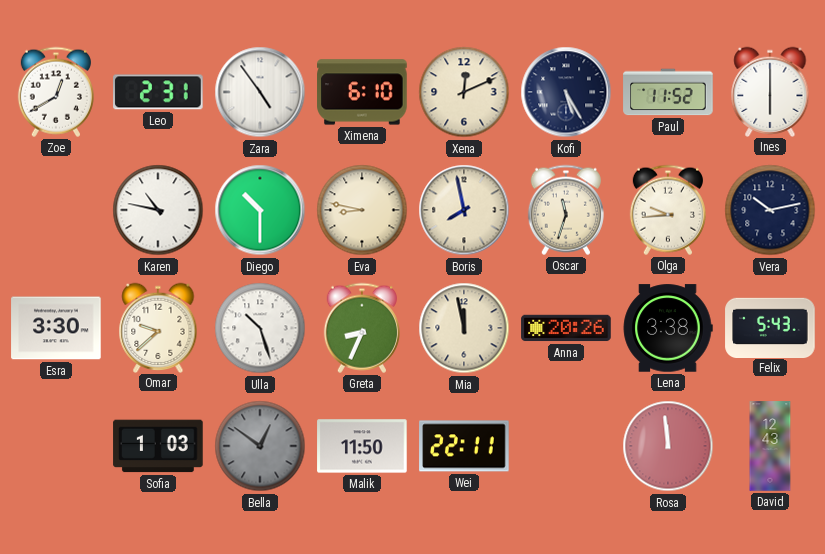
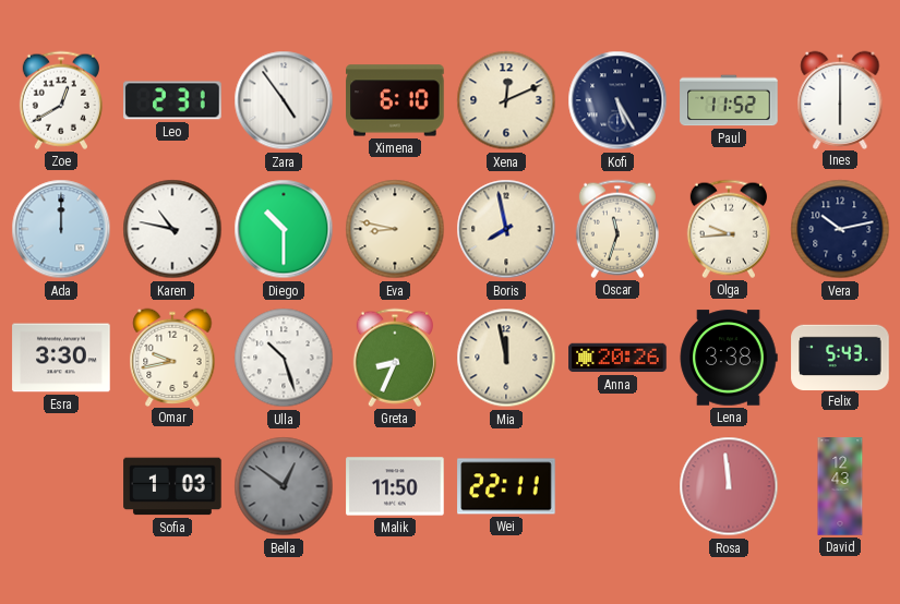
Ada: none -> 12:00
Omar: 9:38 -> 9:43
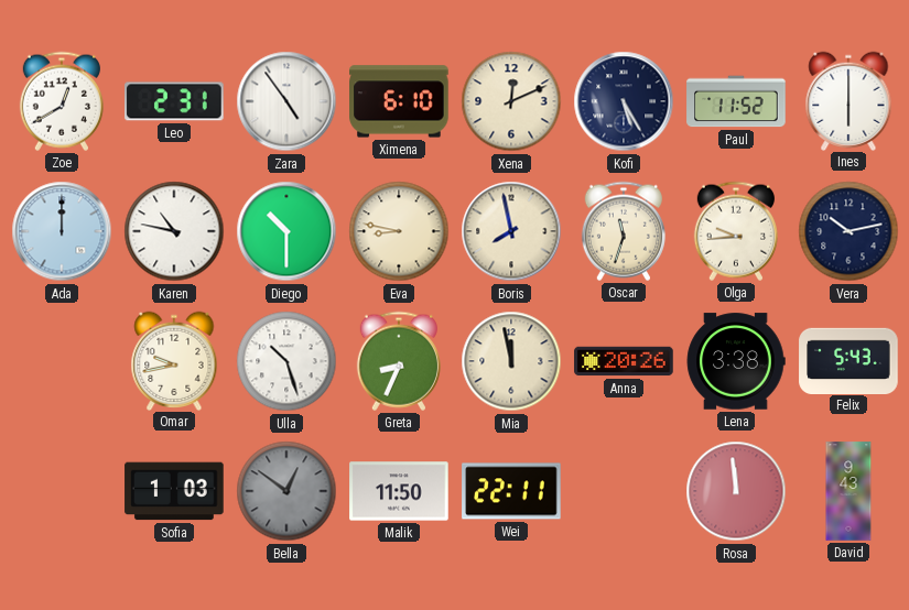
Esra: 3:30 -> none
David: 12:43 -> 9:43
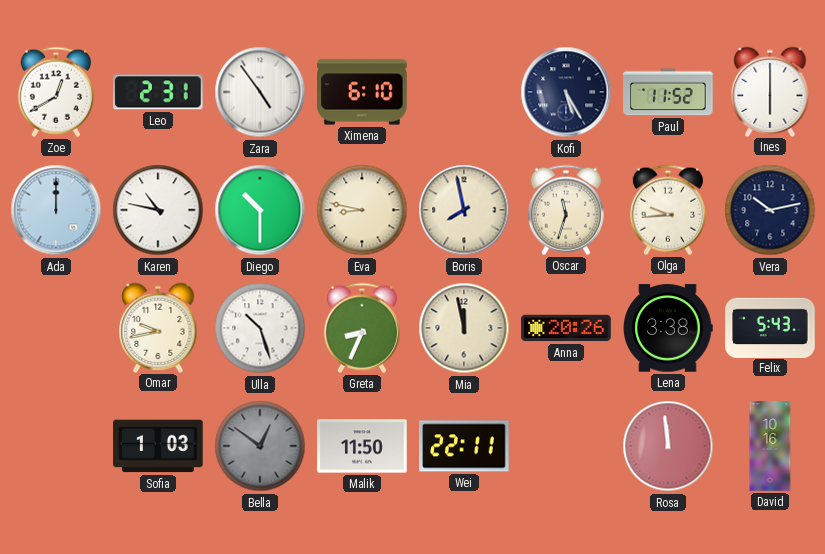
Xena: 12:11 -> none
David: 9:43 -> 10:16
